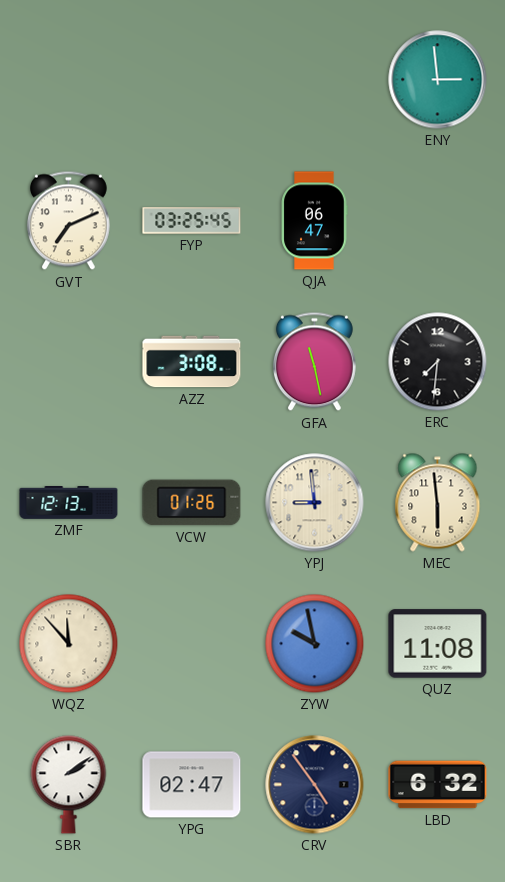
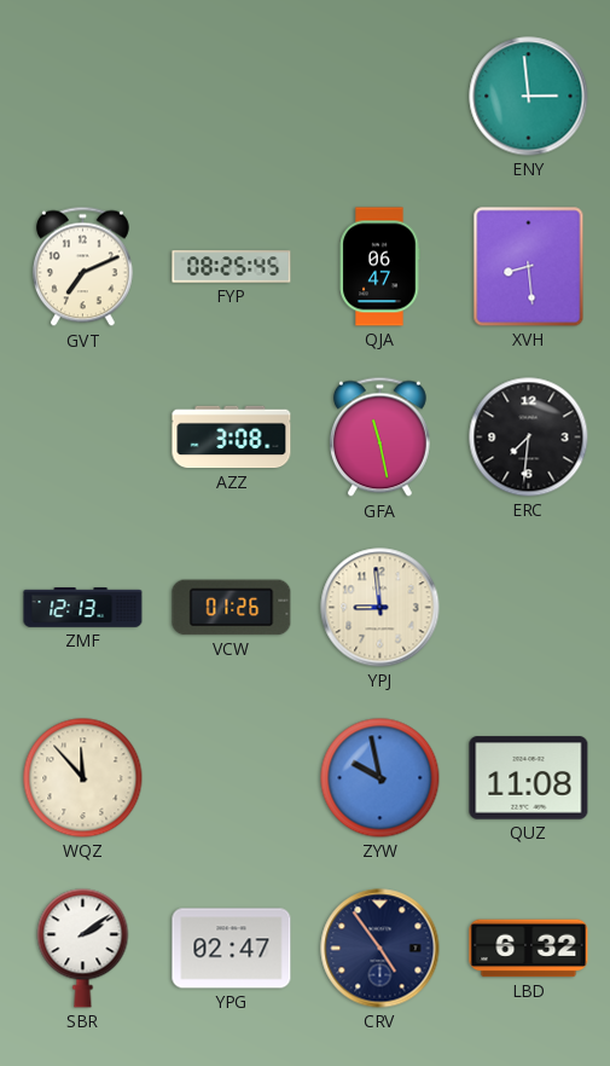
FYP: 03:25 -> 08:25
XVH: none -> 8:29
MEC: 5:59 -> none
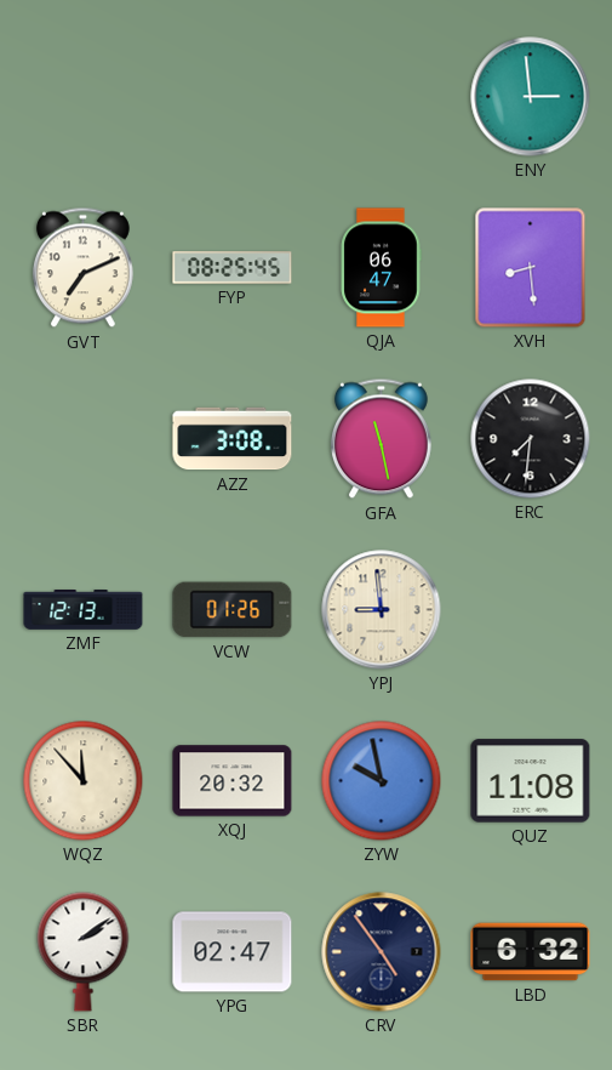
XQJ: none -> 20:32
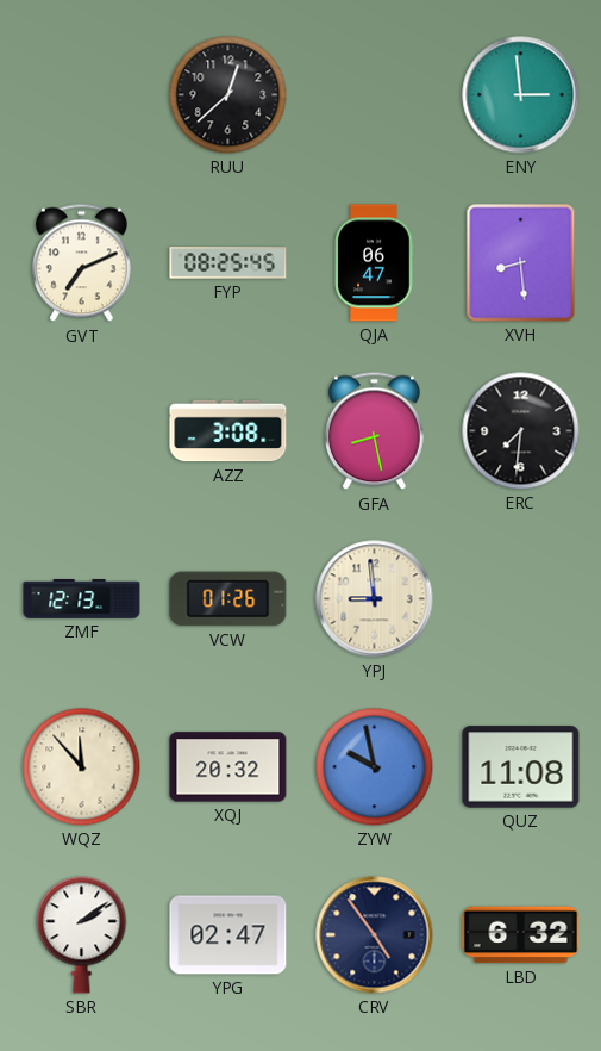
RUU: none -> 12:38
GFA: 11:28 -> 8:28
